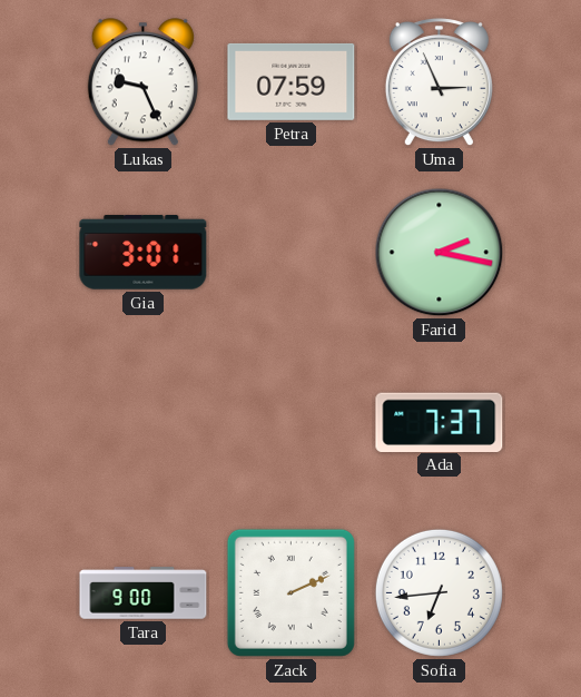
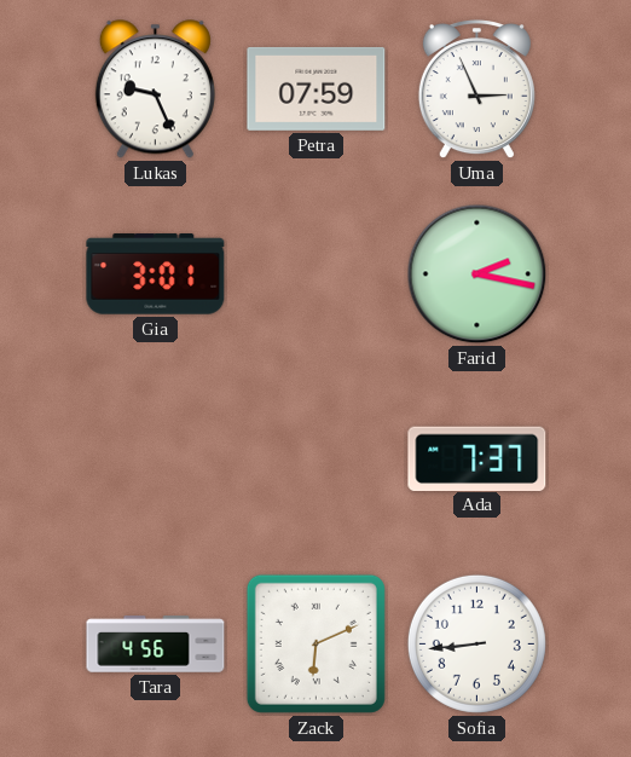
Tara: 9:00 -> 4:56
Zack: 2:11 -> 6:11
Sofia: 6:44 -> 8:44
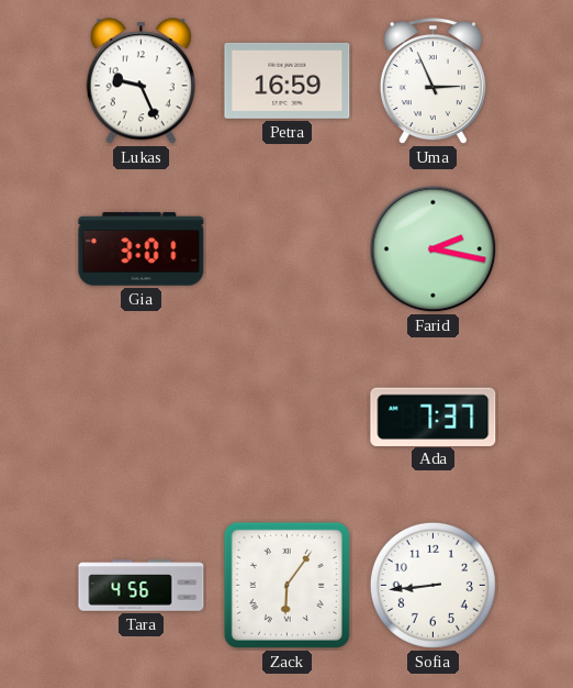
Petra: 07:59 -> 16:59
Zack: 6:11 -> 6:06
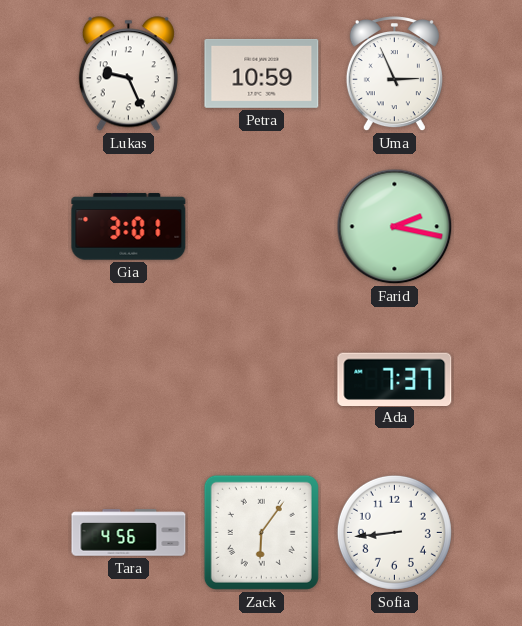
Petra: 16:59 -> 10:59
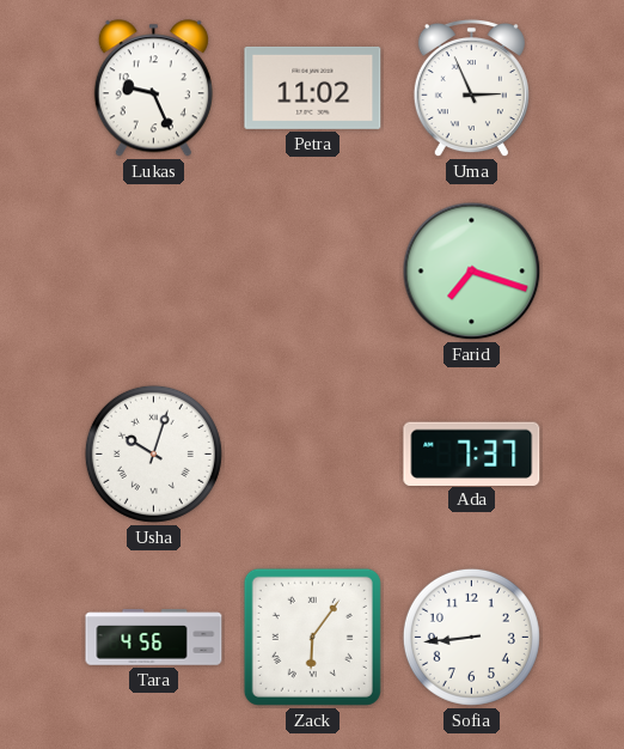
Petra: 10:59 -> 11:02
Gia: 3:01 -> none
Farid: 2:17 -> 7:18
Usha: none -> 10:03
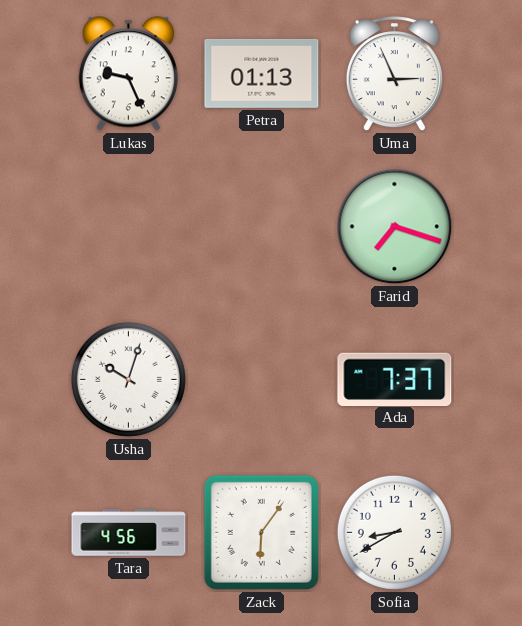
Petra: 11:02 -> 01:13
Sofia: 8:44 -> 8:40
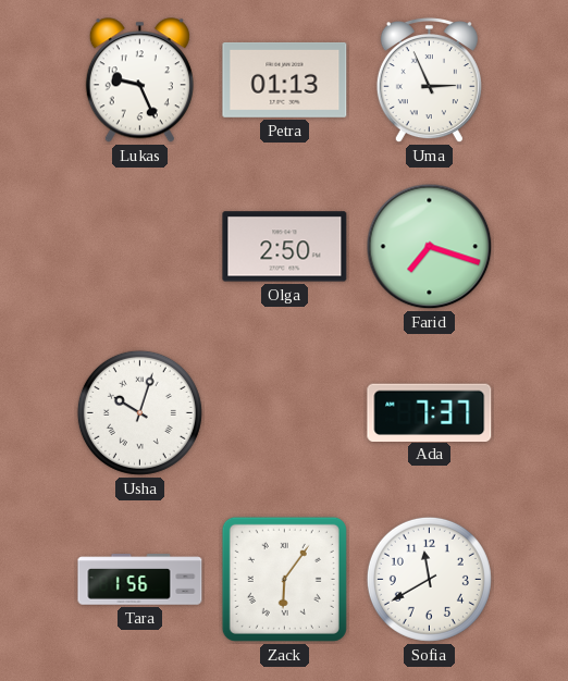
Olga: none -> 2:50
Tara: 4:56 -> 1:56
Sofia: 8:40 -> 11:40
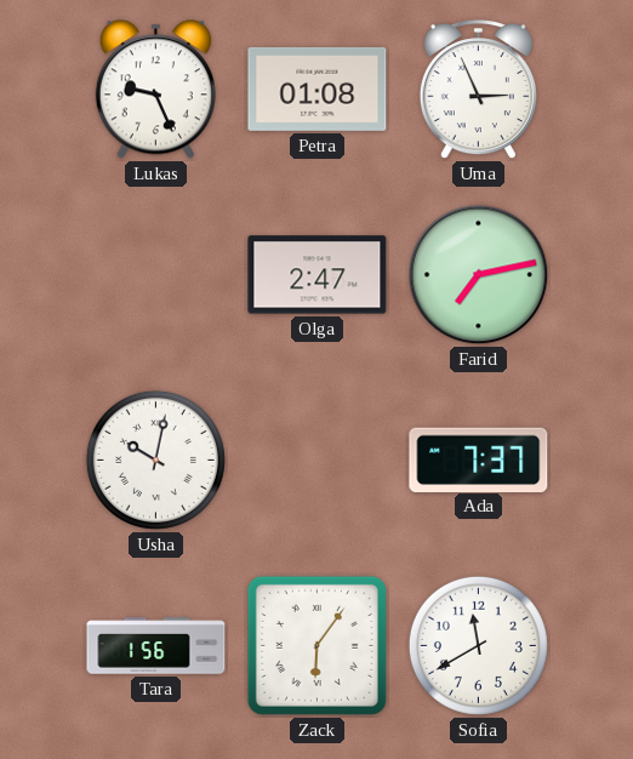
Petra: 01:13 -> 01:08
Olga: 2:50 -> 2:47
Farid: 7:18 -> 7:13
Usha: 10:03 -> 10:02
